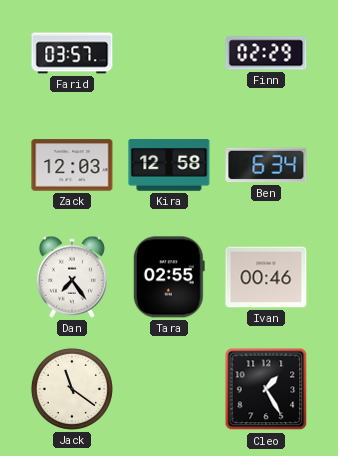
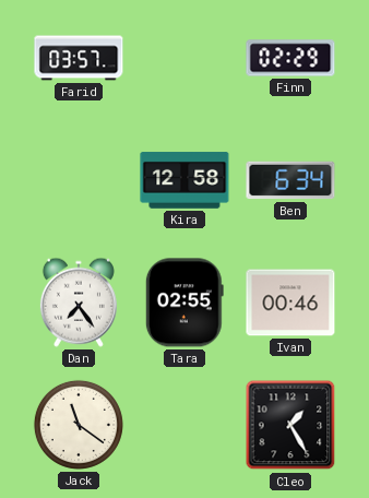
Zack: 12:03 -> none
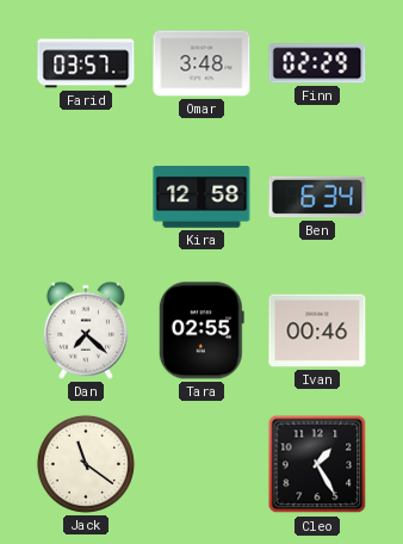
Omar: none -> 3:48
Dan: 7:24 -> 7:22
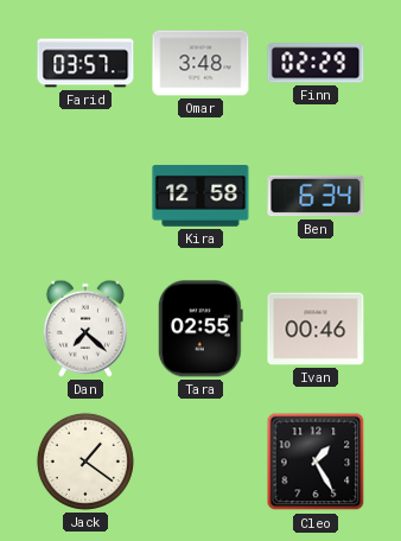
Jack: 11:21 -> 1:21
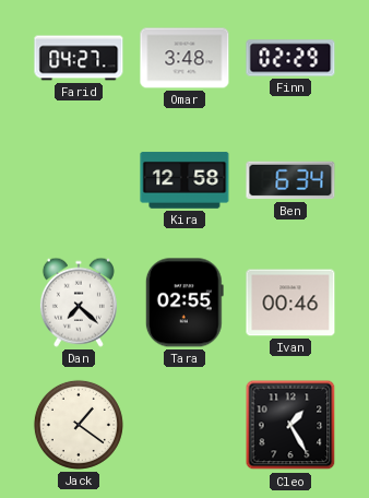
Farid: 03:57 -> 04:27
